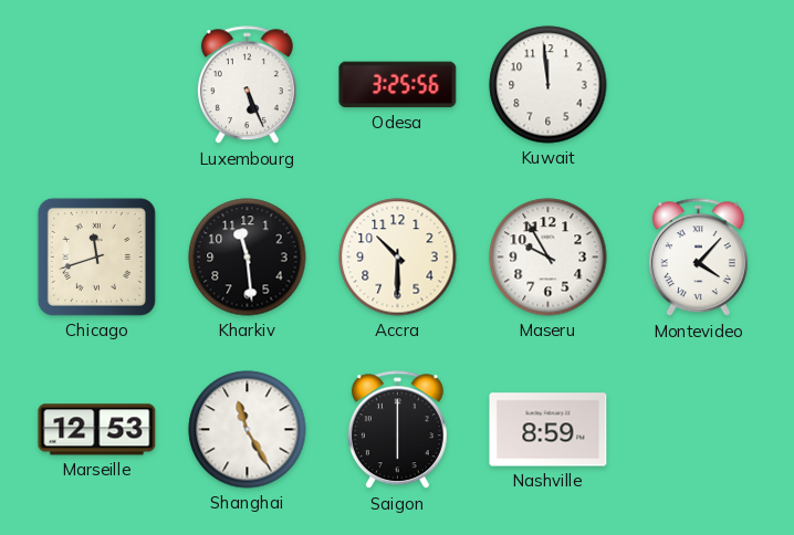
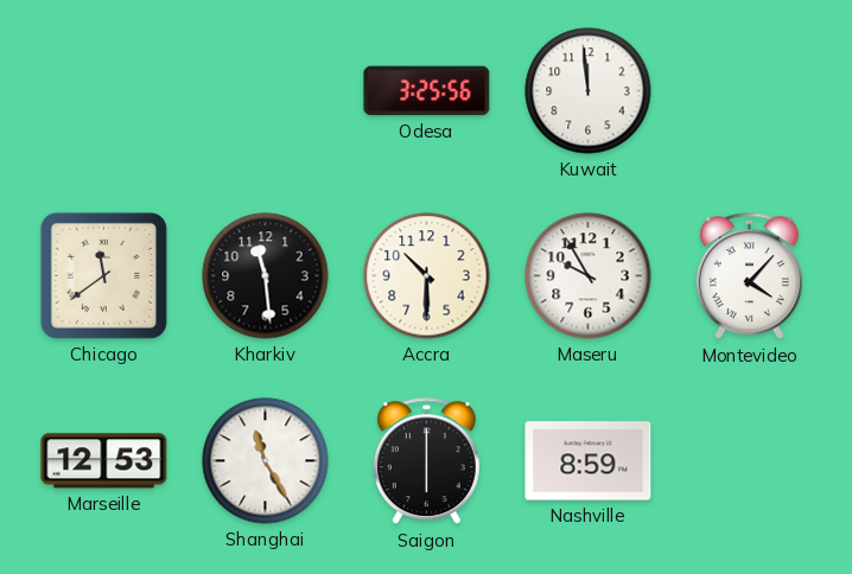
Luxembourg: 5:26 -> none
Chicago: 11:42 -> 11:39
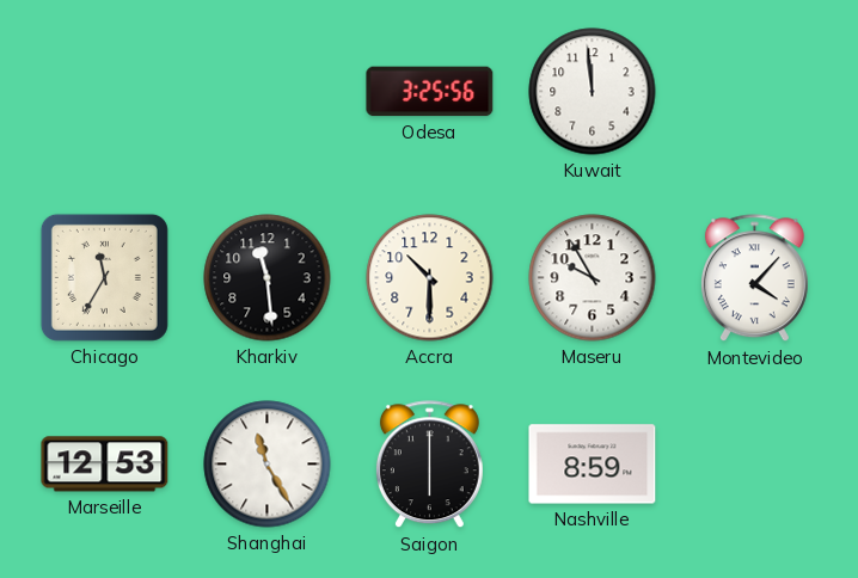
Chicago: 11:39 -> 11:35
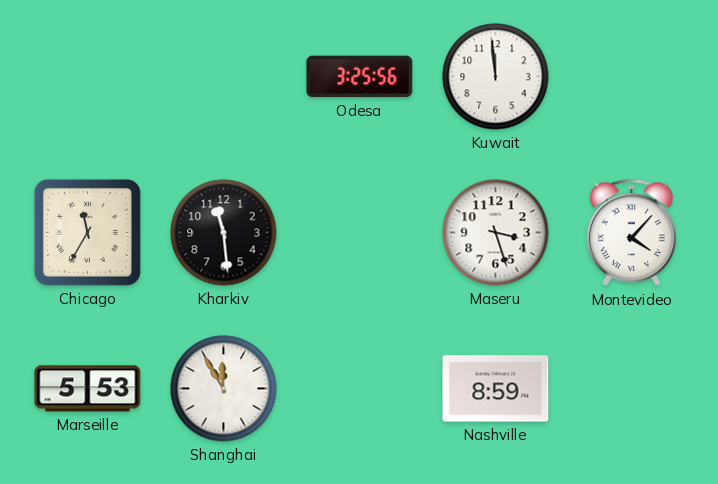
Accra: 10:30 -> none
Maseru: 9:55 -> 3:27
Marseille: 12:53 -> 5:53
Shanghai: 11:25 -> 11:55
Saigon: 6:00 -> none
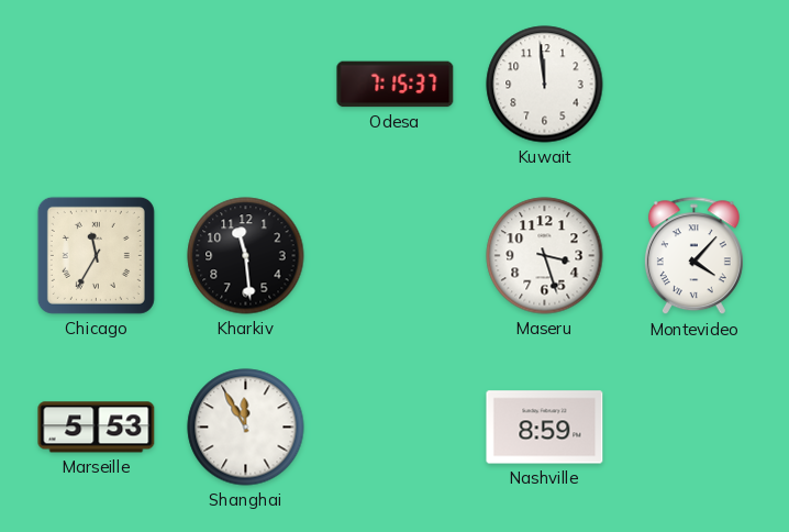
Odesa: 3:25 -> 7:15
